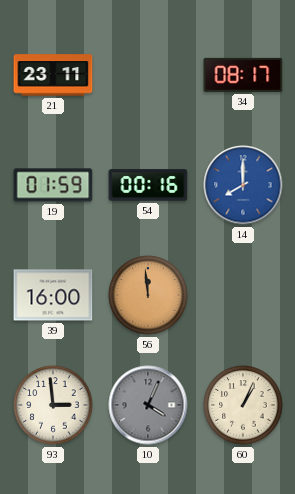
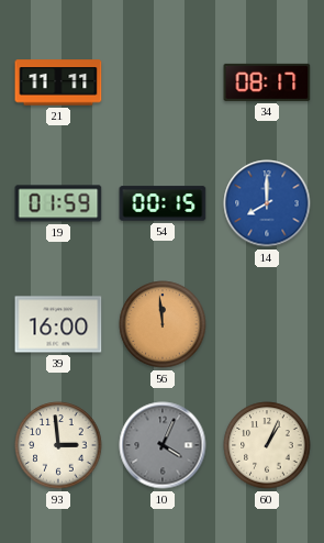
21: 23:11 -> 11:11
54: 00:16 -> 00:15
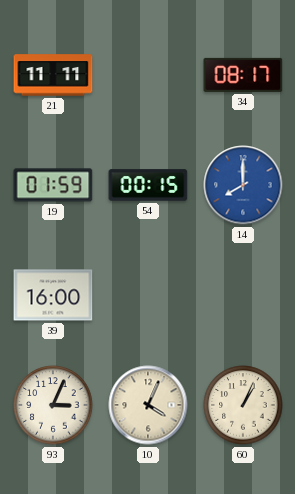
56: 11:59 -> none
93: 2:59 -> 3:04
10 dial: grey -> cream
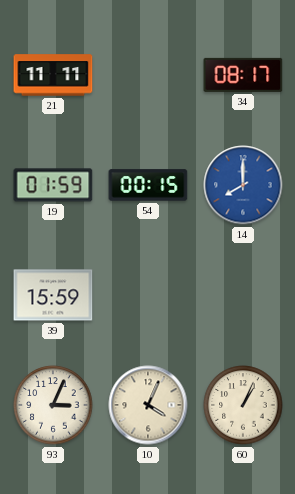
39: 16:00 -> 15:59
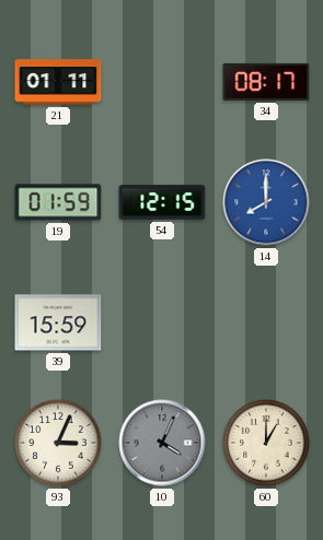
21: 11:11 -> 01:11
54: 00:15 -> 12:15
10 dial: cream -> grey
60: 1:04 -> 1:00
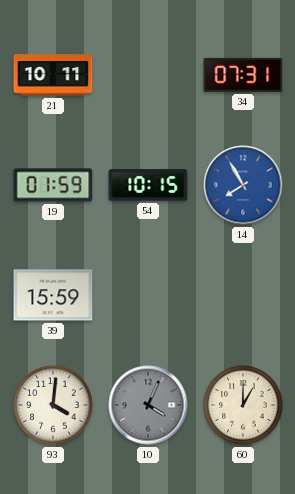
21: 01:11 -> 10:11
34: 08:17 -> 07:31
54: 12:15 -> 10:15
14: 8:00 -> 7:55
93: 3:04 -> 4:01
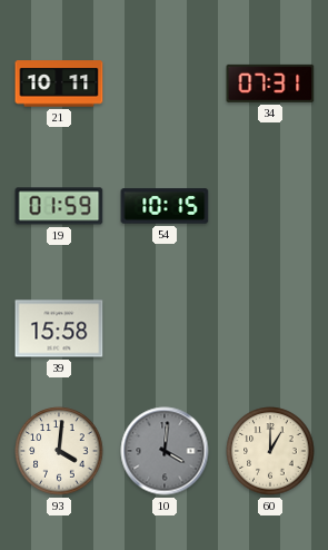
14: 7:55 -> none
39: 15:59 -> 15:58
10: 4:04 -> 4:01
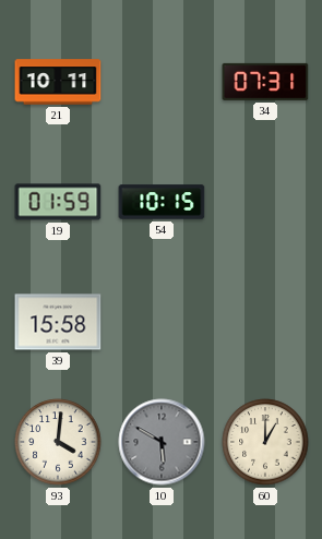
10: 4:01 -> 5:50
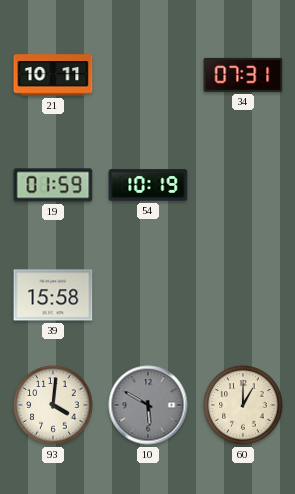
54: 10:15 -> 10:19
